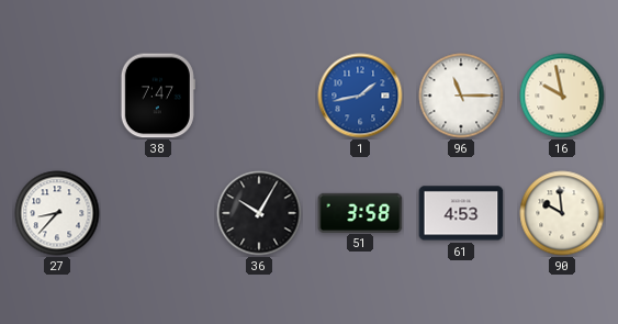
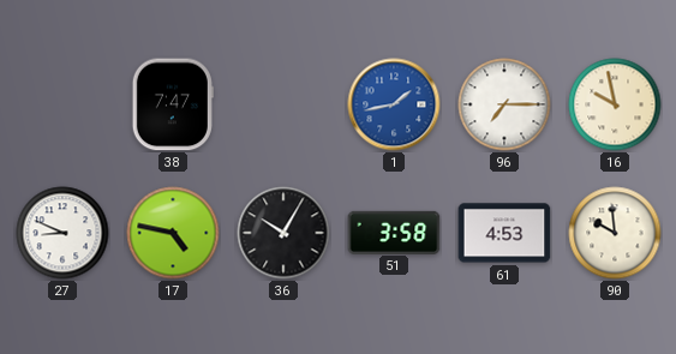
96: 11:15 -> 7:15
27: 8:37 -> 8:49
17: none -> 4:47
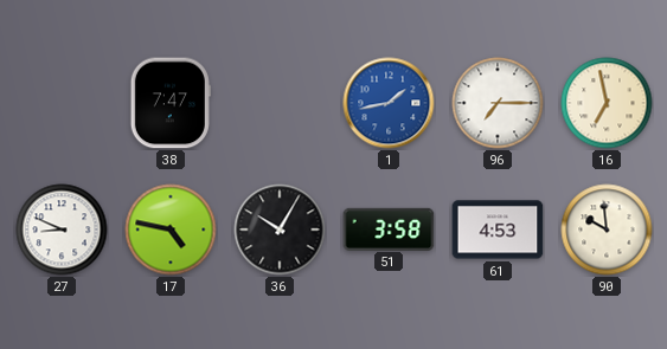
16: 9:58 -> 6:58
